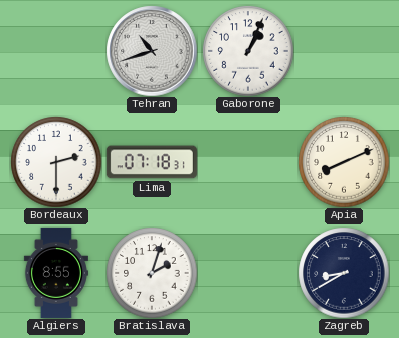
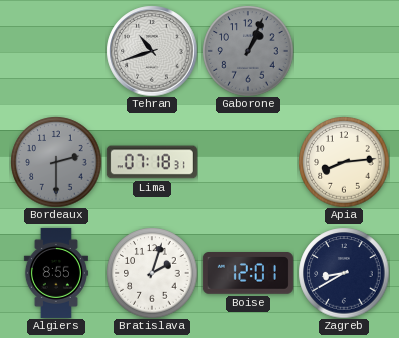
Gaborone dial: white -> grey
Bordeaux dial: white -> grey
Apia: 8:11 -> 8:14
Boise: none -> 12:01
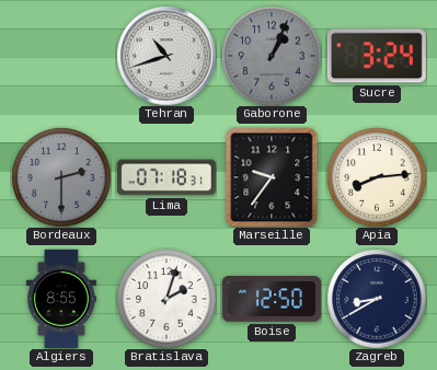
Sucre: none -> 3:24
Marseille: none -> 9:36
Boise: 12:01 -> 12:50
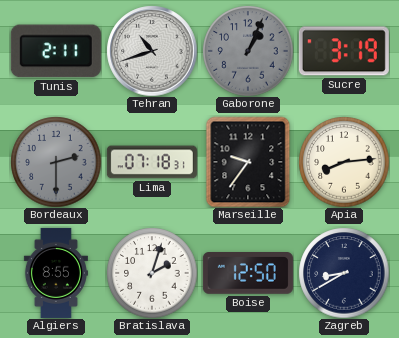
Tunis: none -> 2:11
Sucre: 3:24 -> 3:19
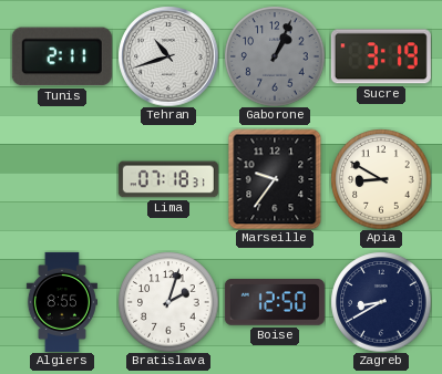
Bordeaux: 2:30 -> none
Apia: 8:14 -> 8:50
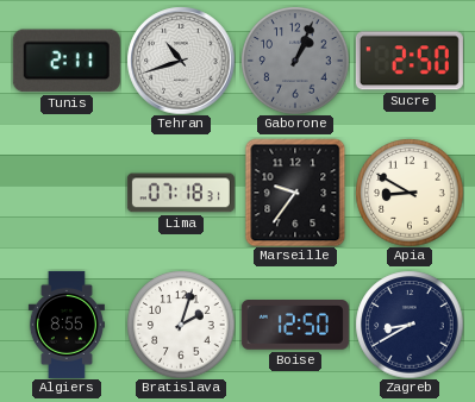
Sucre: 3:19 -> 2:50
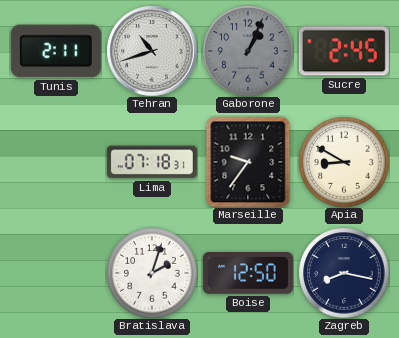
Sucre: 2:50 -> 2:45
Algiers: 8:55 -> none
Zagreb: 8:40 -> 8:17
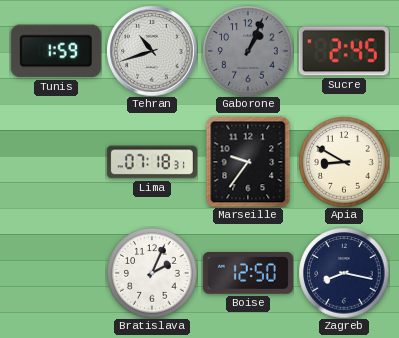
Tunis: 2:11 -> 1:59
Bratislava: 2:03 -> 2:04
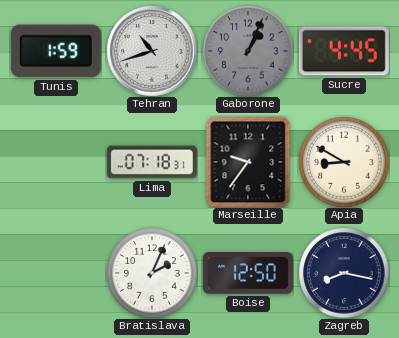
Sucre: 2:45 -> 4:45
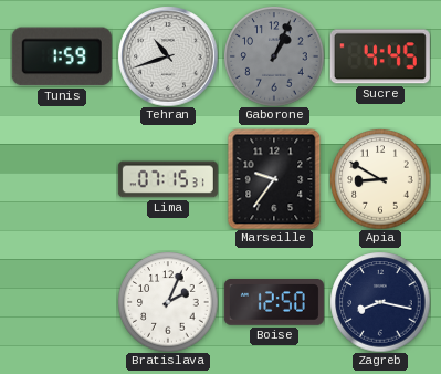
Lima: 07:18 -> 07:15
